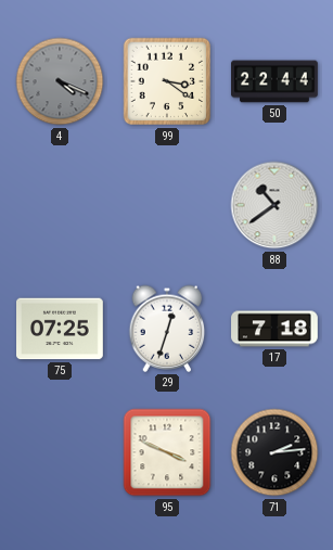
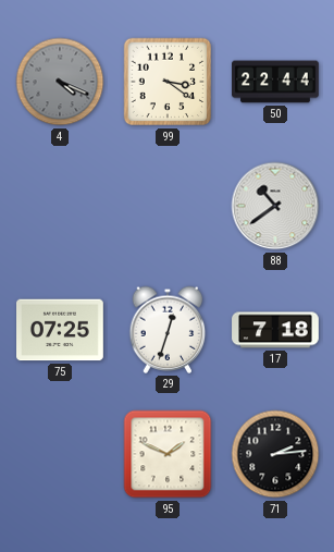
95: 3:49 -> 1:49
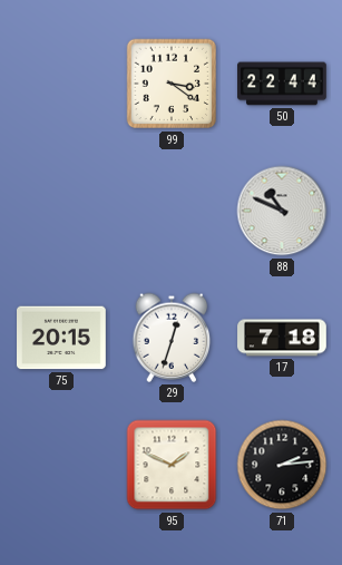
4: 4:19 -> none
88: 10:39 -> 10:49
75: 07:25 -> 20:15
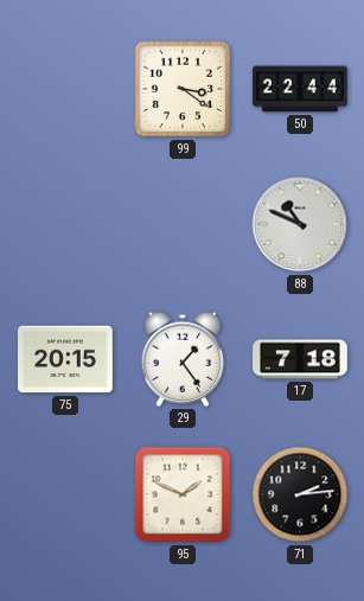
29: 12:33 -> 1:24
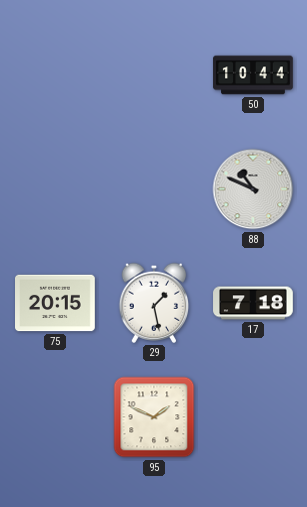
99: 3:21 -> none
50: 22:44 -> 10:44
29: 1:24 -> 1:28
71: 2:14 -> none
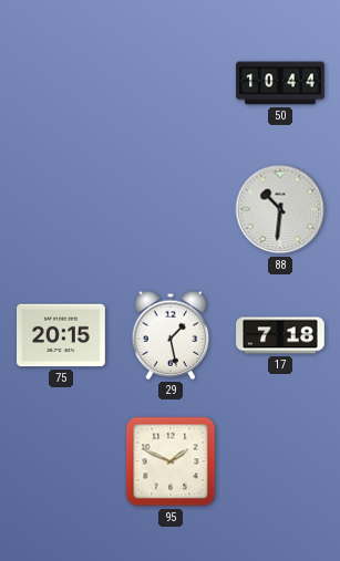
88: 10:49 -> 10:31
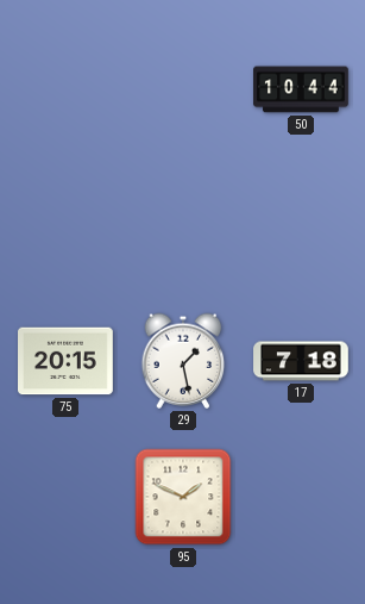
88: 10:31 -> none
